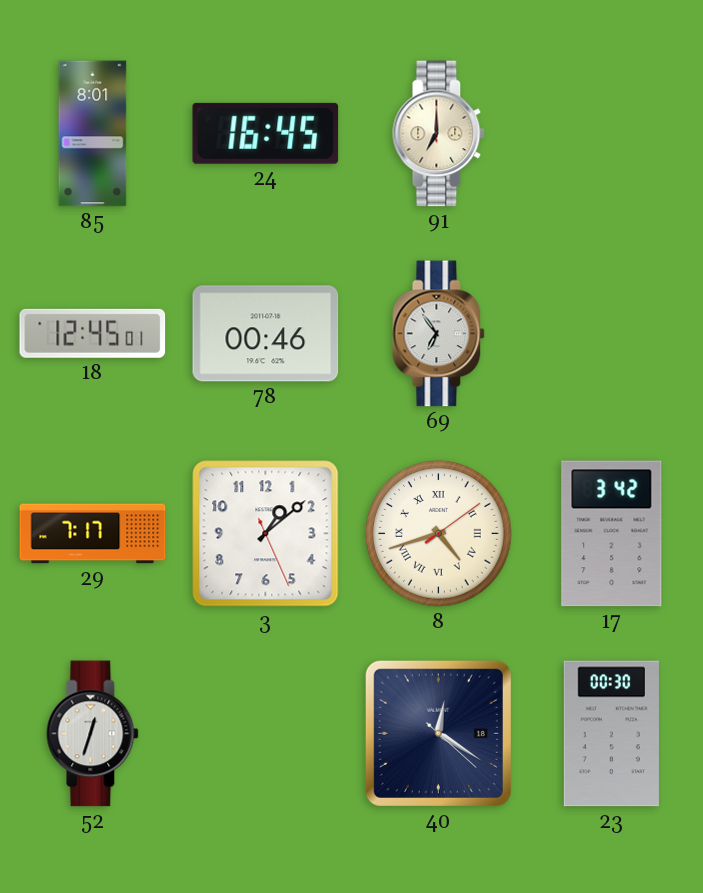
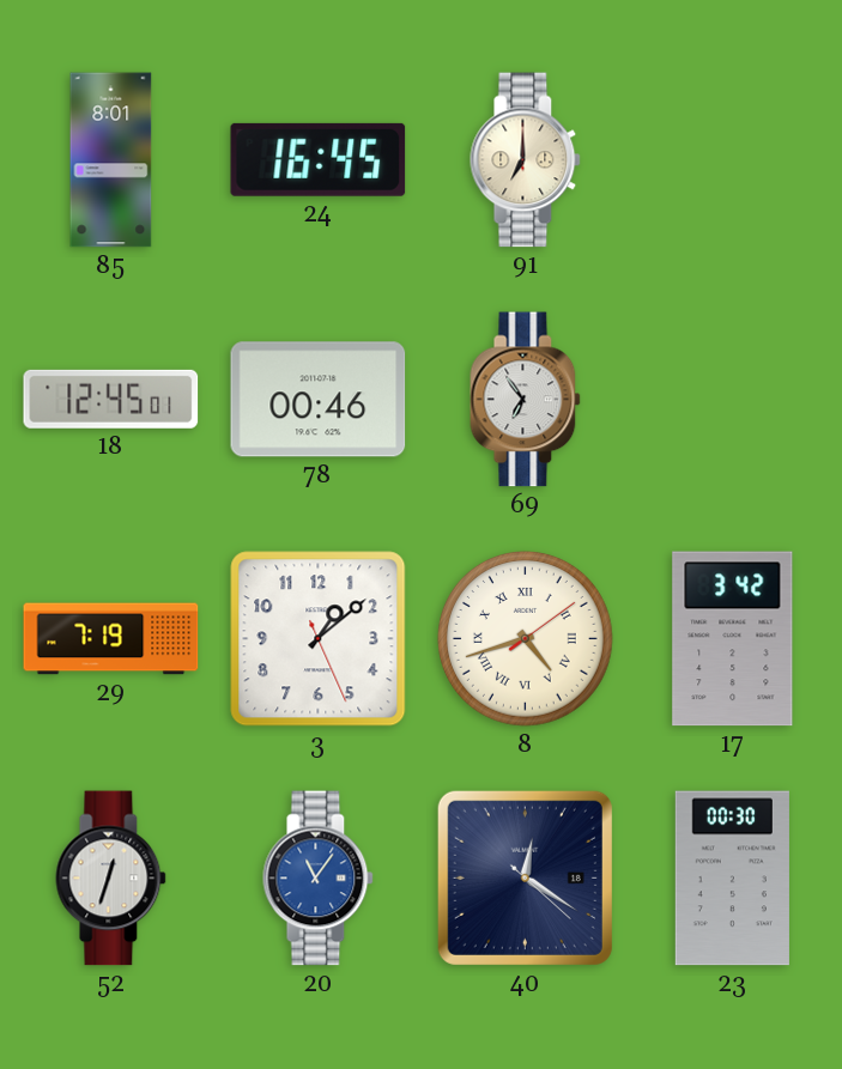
29: 7:17 -> 7:19
20: none -> 11:06
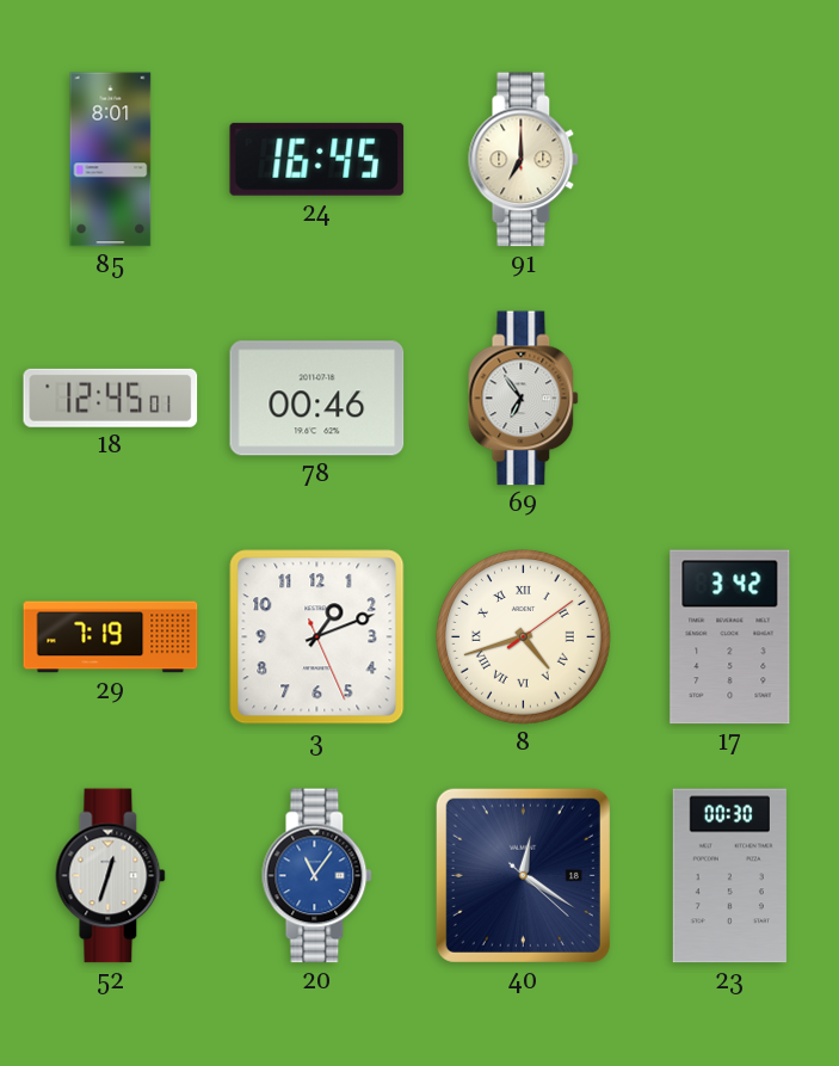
3: 1:08 -> 1:11
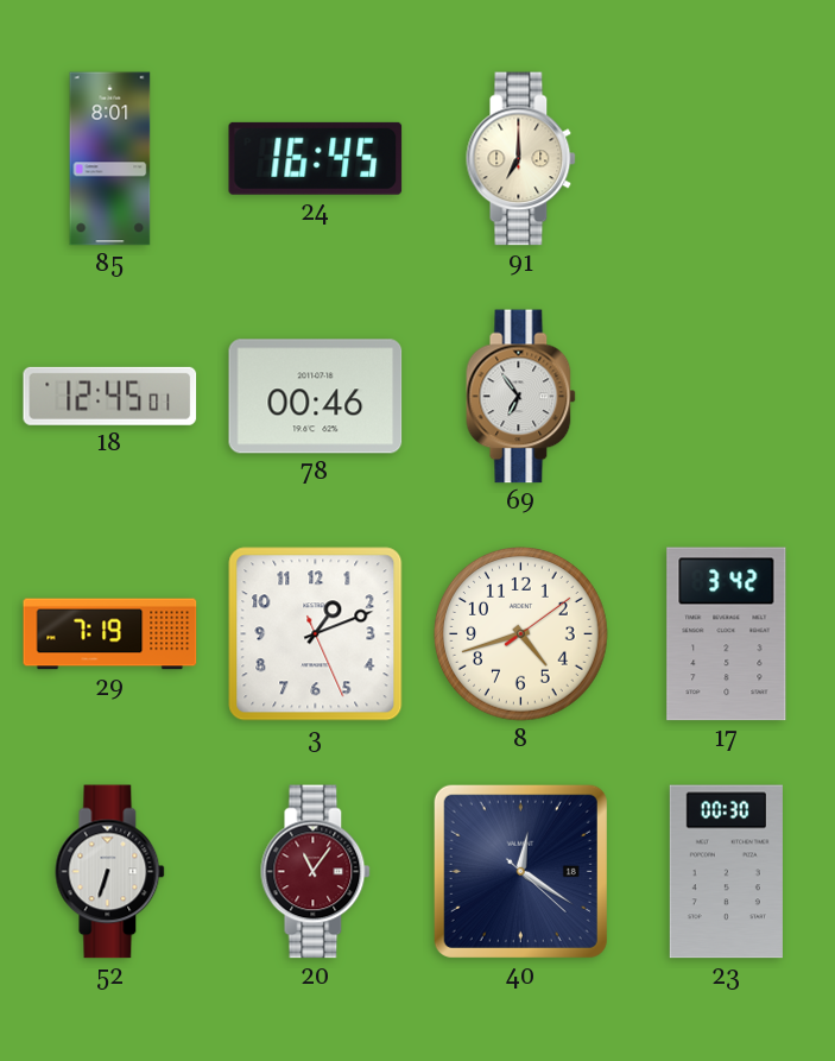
8 numerals: Roman -> Arabic
52: 12:33 -> 6:33
20 dial: blue -> burgundy
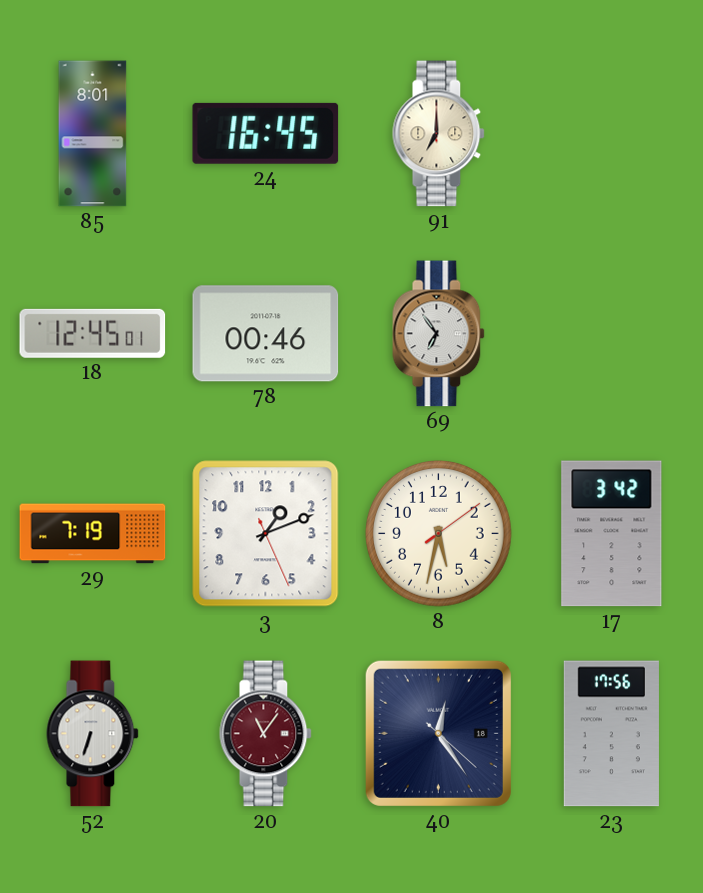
8: 4:42 -> 5:32
40: 12:20 -> 12:24
23: 00:30 -> 17:56
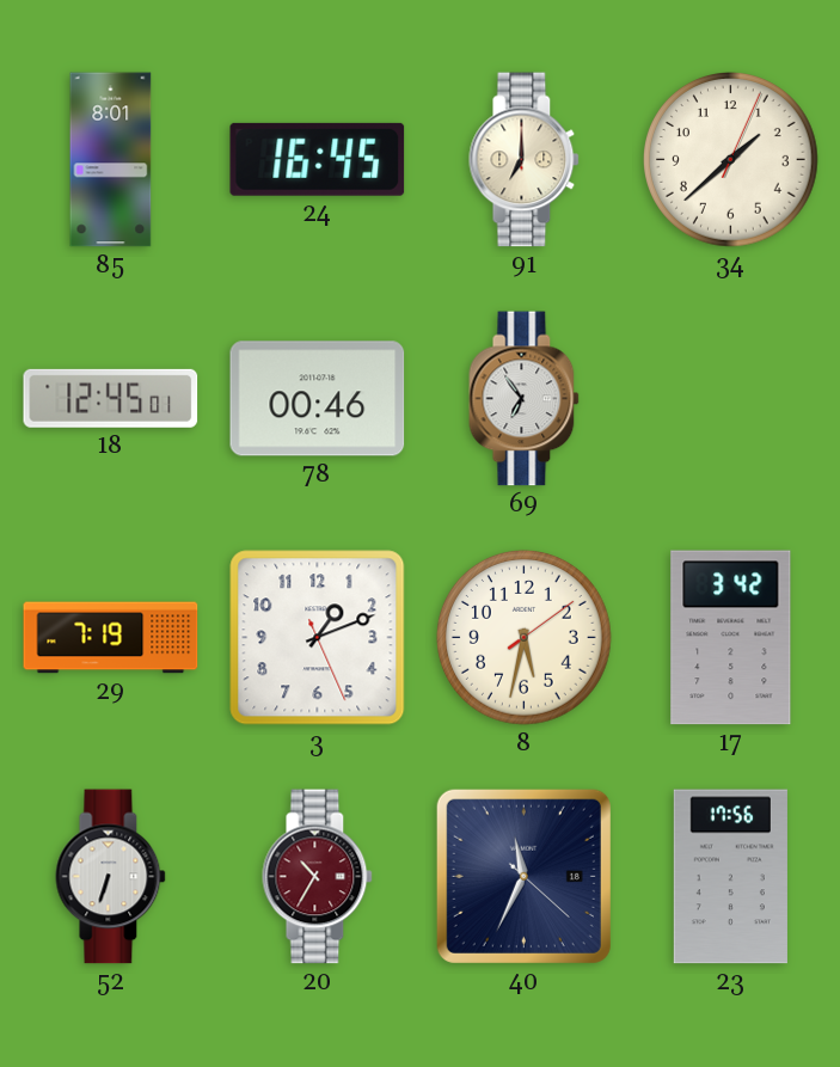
34: none -> 1:38
20: 11:06 -> 10:35
40: 12:24 -> 11:34
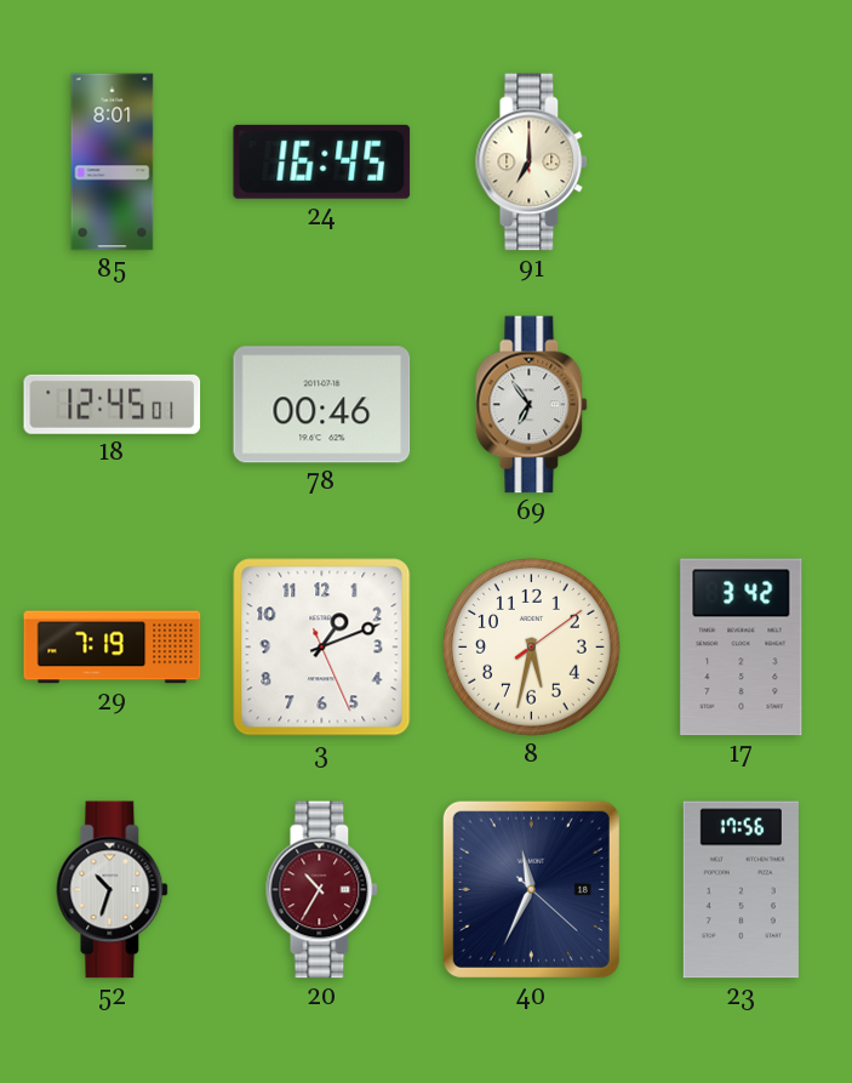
34: 1:38 -> none
52: 6:33 -> 10:33
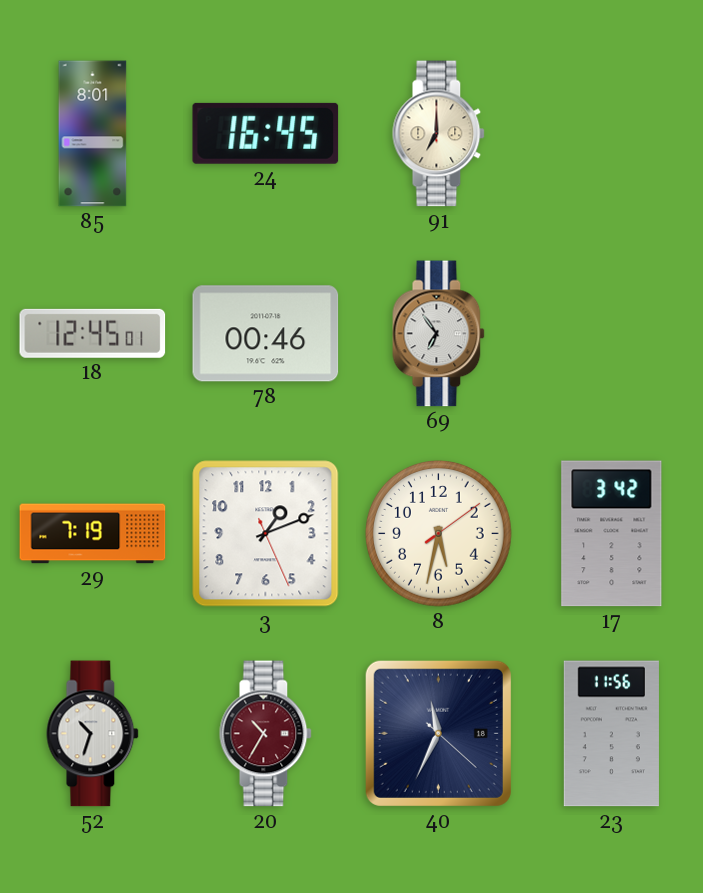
23: 17:56 -> 11:56
